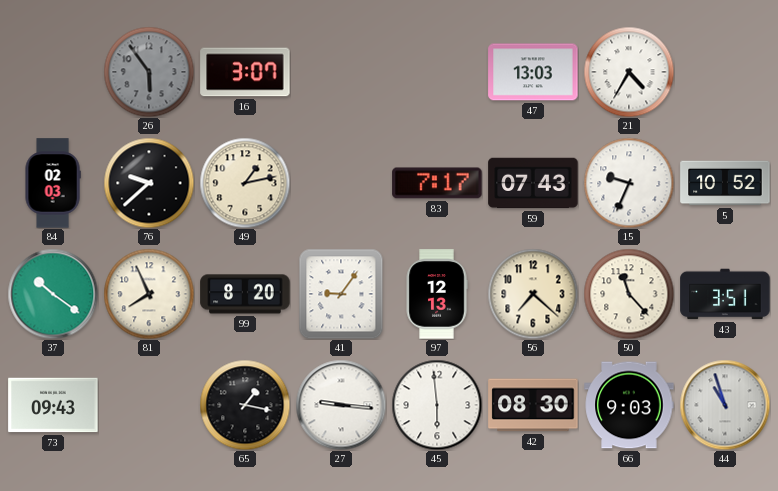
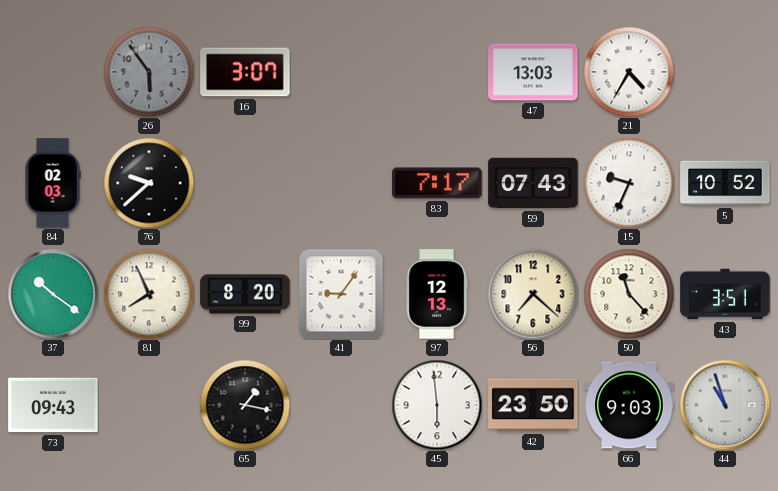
49: 1:13 -> none
27: 9:16 -> none
42: 08:30 -> 23:50
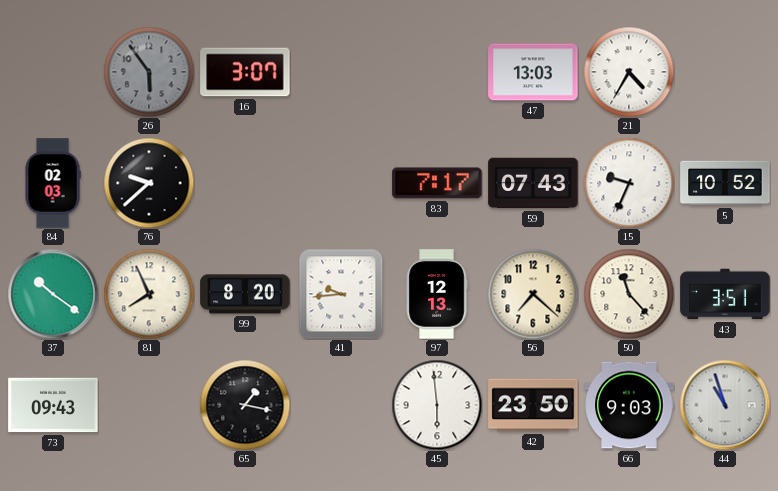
41: 9:06 -> 9:44
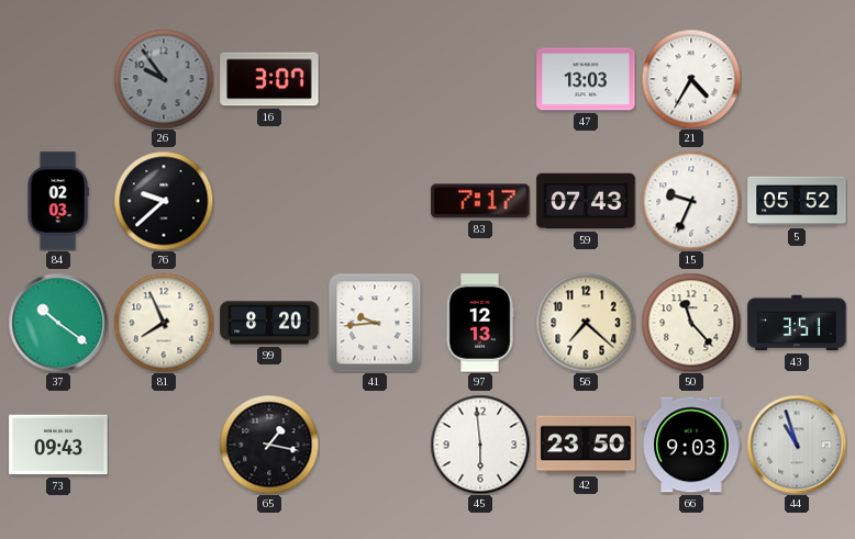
26: 5:54 -> 9:54
5: 10:52 -> 05:52
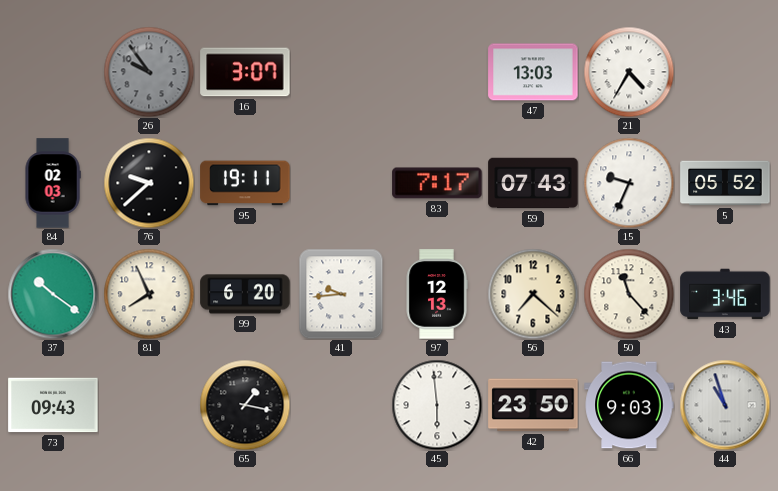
95: none -> 19:11
99: 8:20 -> 6:20
43: 3:51 -> 3:46
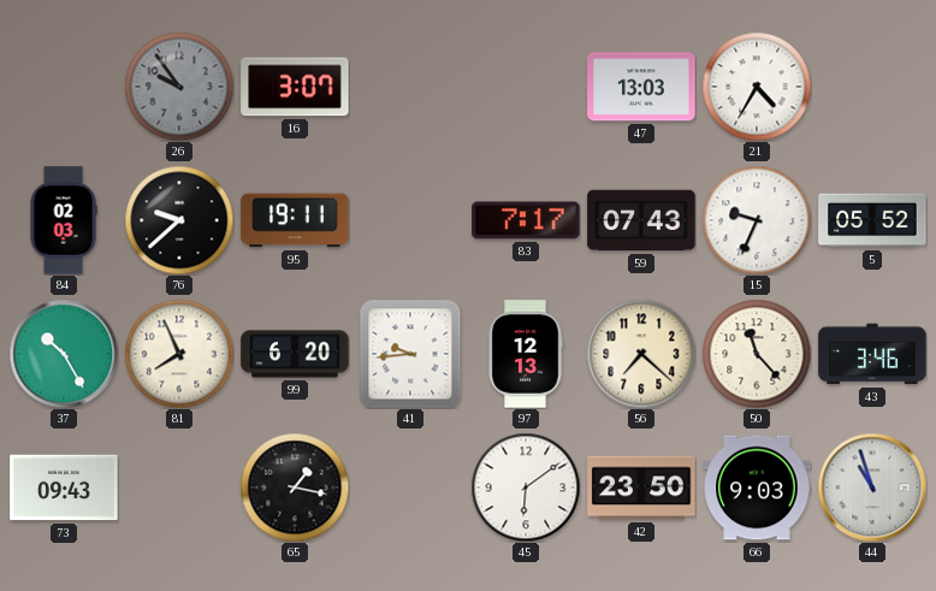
37: 10:21 -> 10:25
45: 5:59 -> 6:09
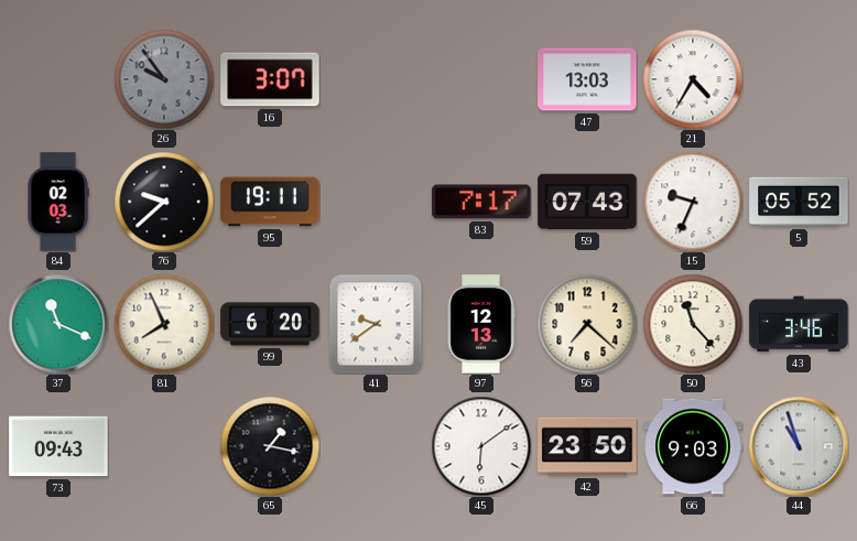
37: 10:25 -> 11:19
41: 9:44 -> 9:39
